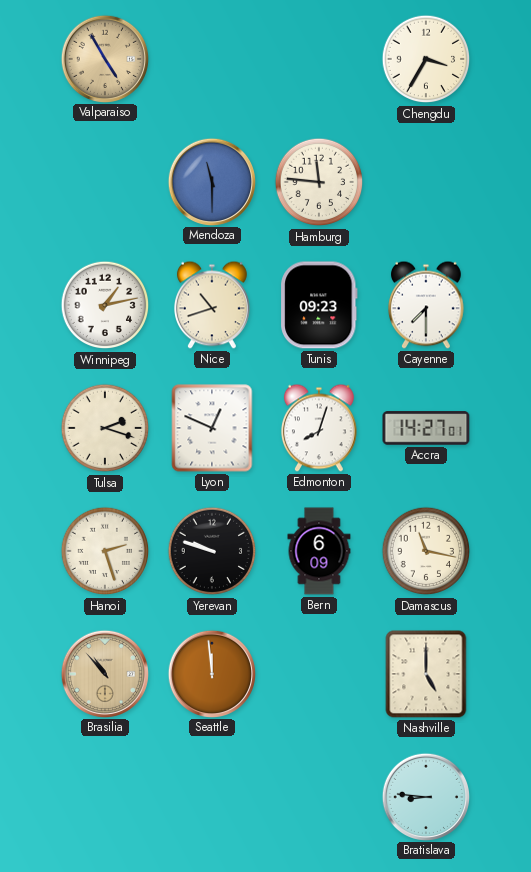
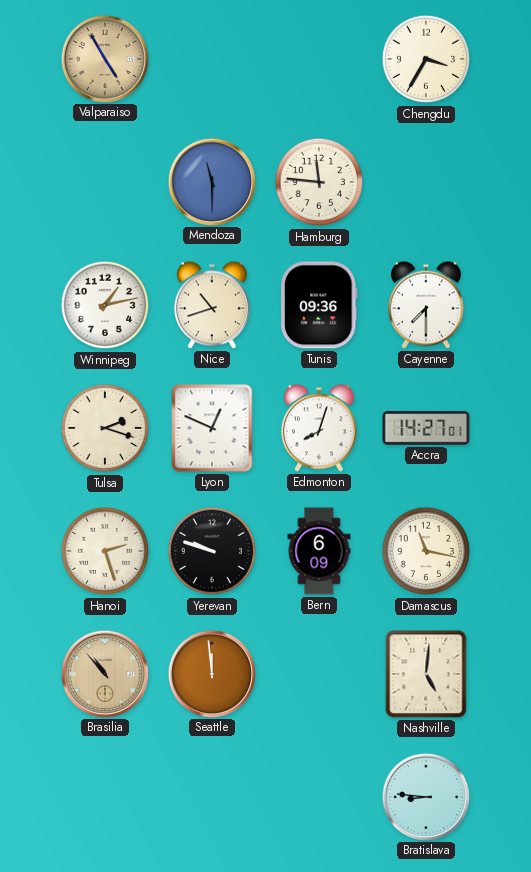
Tunis: 09:23 -> 09:36
Nashville: 5:00 -> 5:01
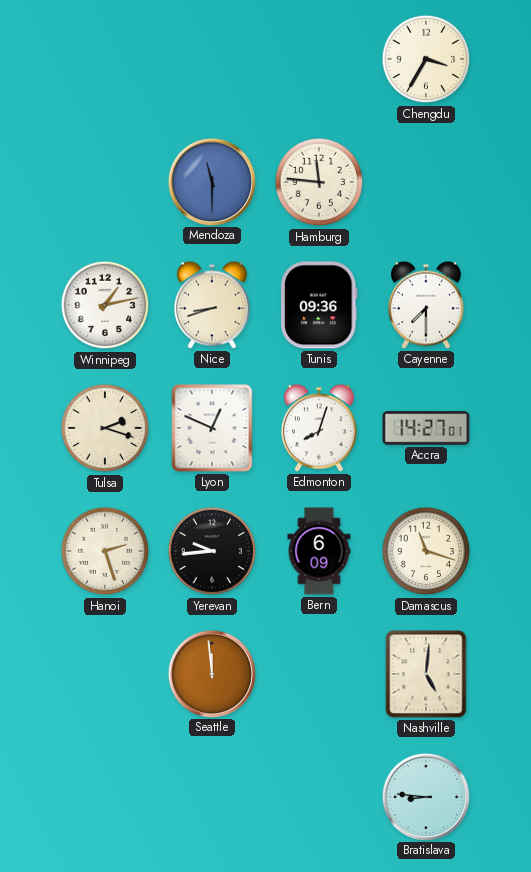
Valparaiso: 4:55 -> none
Nice: 10:42 -> 8:42
Yerevan: 9:48 -> 9:44
Damascus: 11:17 -> 11:18
Brasilia: 10:53 -> none
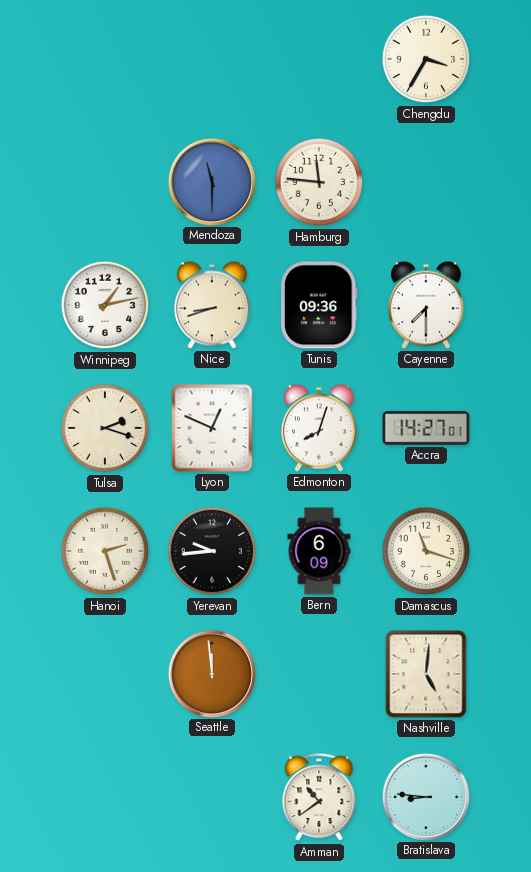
Amman: none -> 10:39
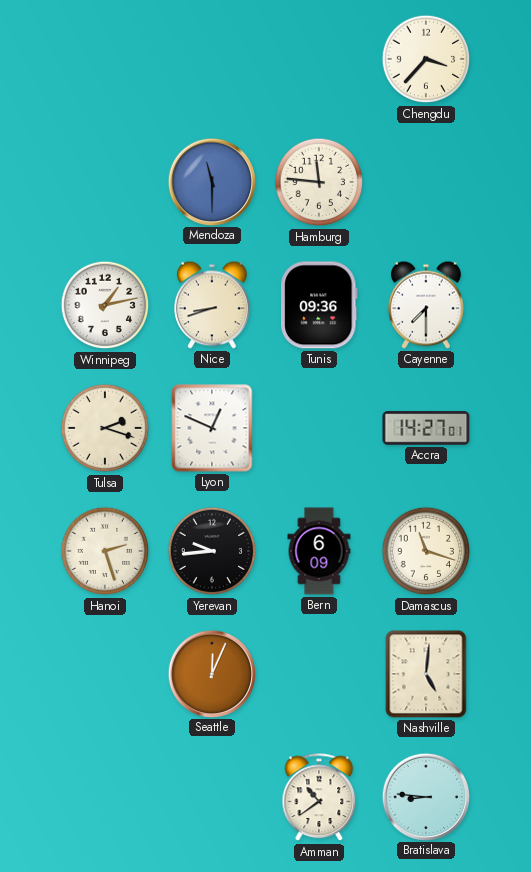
Chengdu: 3:35 -> 3:37
Edmonton: 8:03 -> none
Seattle: 11:59 -> 12:04
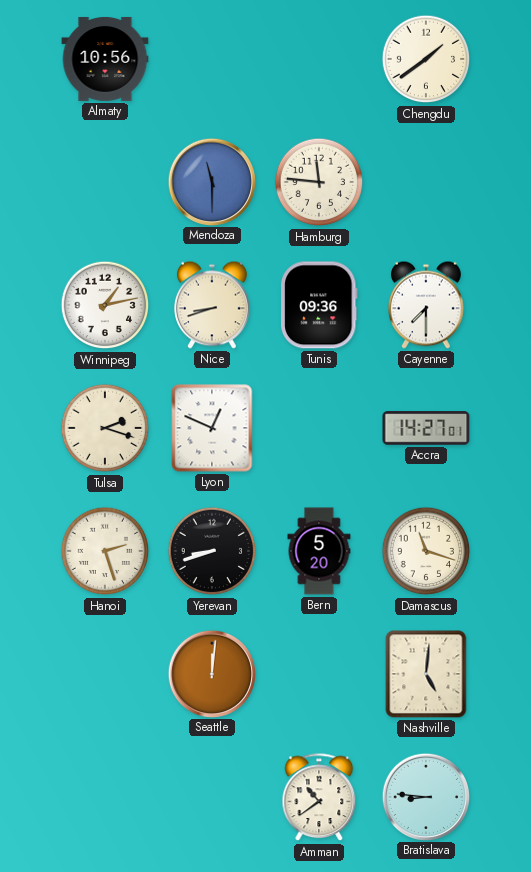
Almaty: none -> 10:56
Chengdu: 3:37 -> 1:39
Yerevan: 9:44 -> 8:42
Bern: 6:09 -> 5:20
Seattle: 12:04 -> 12:01
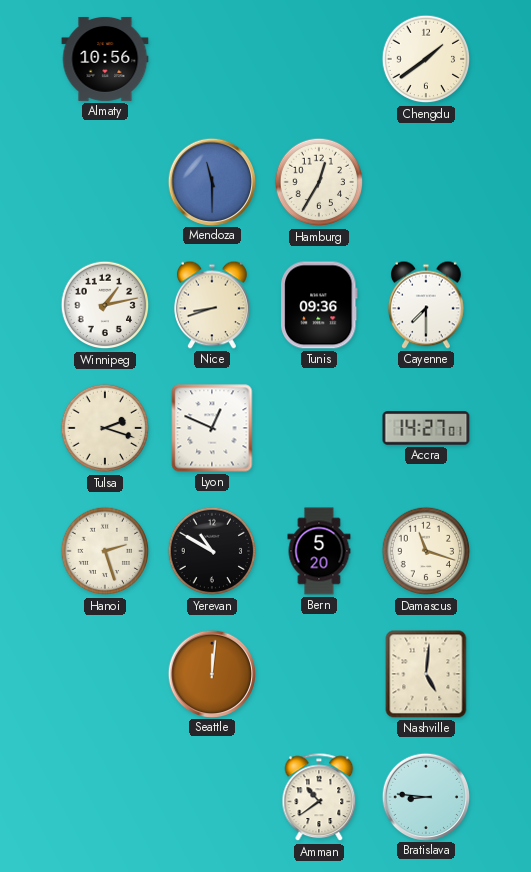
Hamburg: 11:46 -> 12:35
Yerevan: 8:42 -> 10:50
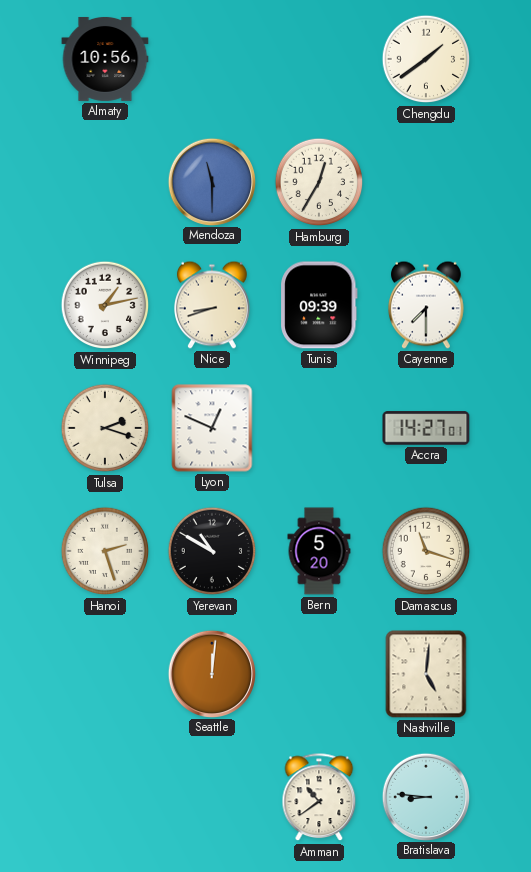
Tunis: 09:36 -> 09:39
